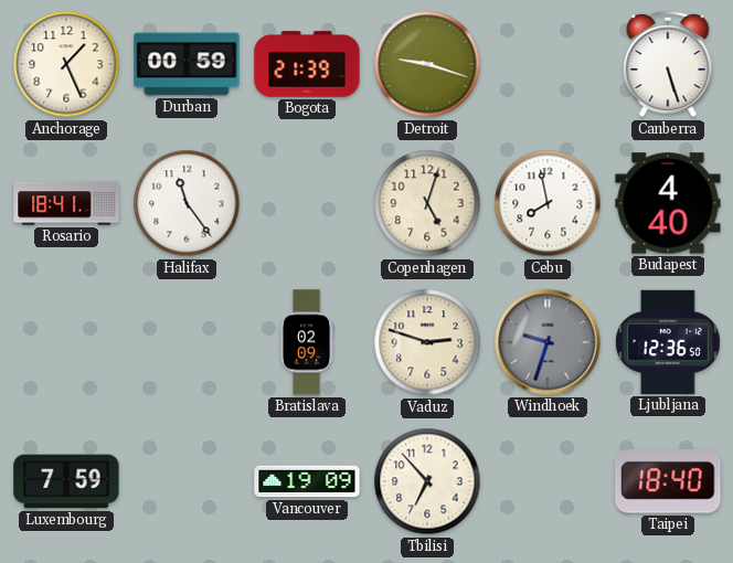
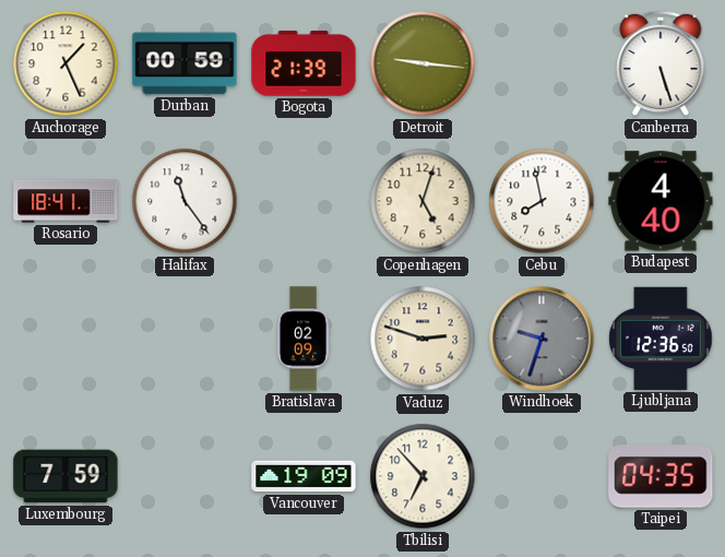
Detroit: 9:18 -> 9:16
Taipei: 18:40 -> 04:35
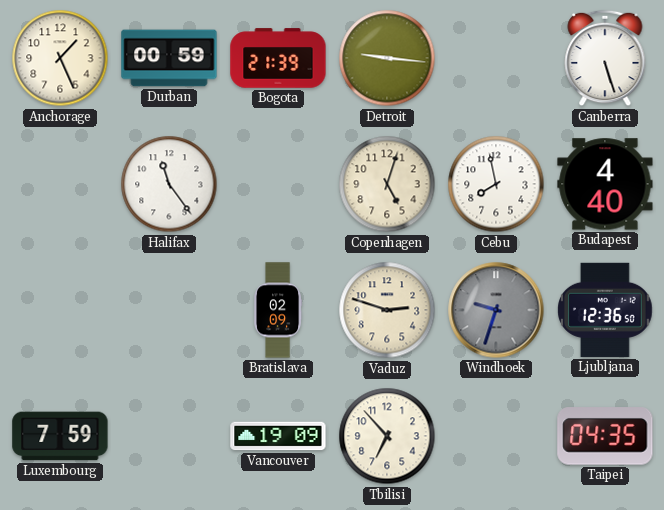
Rosario: 18:41 -> none
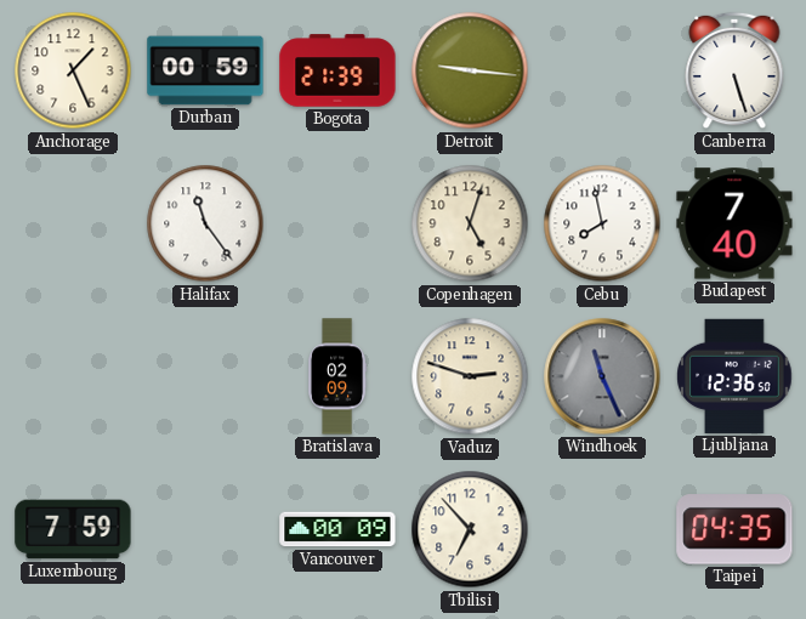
Budapest: 4:40 -> 7:40
Windhoek: 9:33 -> 11:26
Vancouver: 19:09 -> 00:09
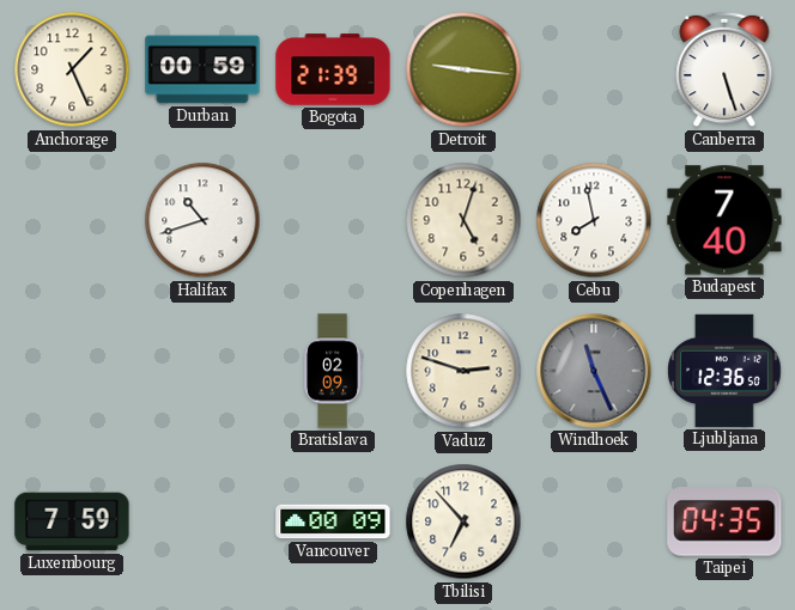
Halifax: 11:24 -> 10:42
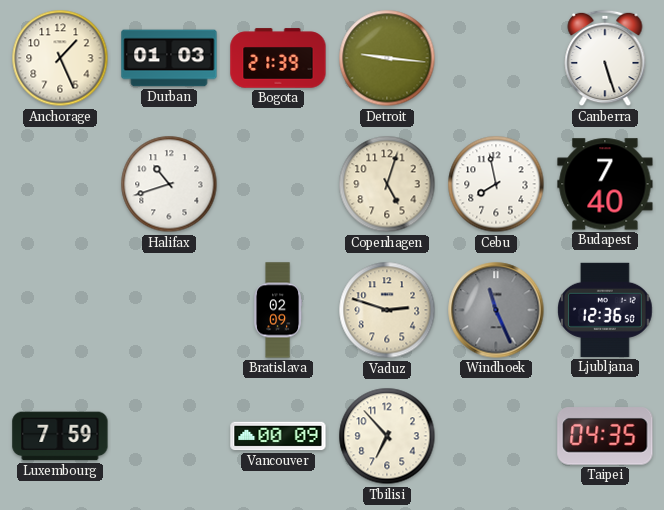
Durban: 00:59 -> 01:03
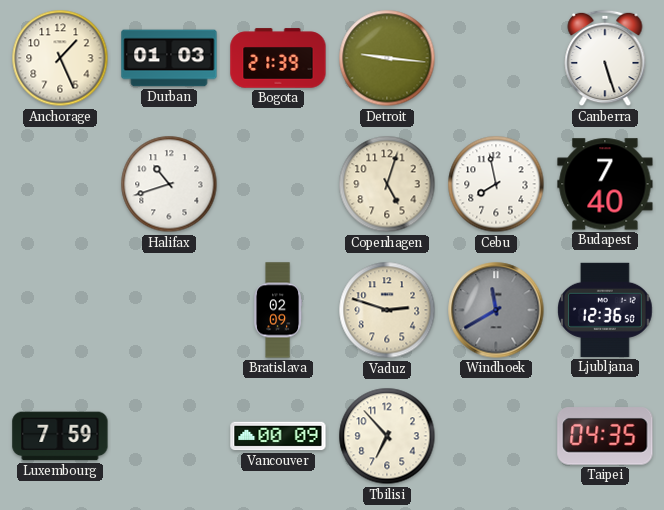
Windhoek: 11:26 -> 11:40
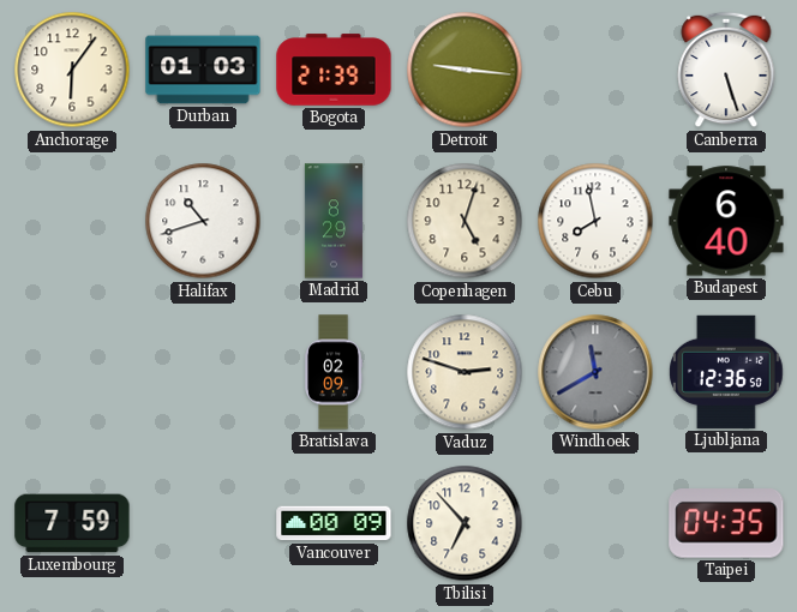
Anchorage: 1:26 -> 6:06
Madrid: none -> 8:29
Budapest: 7:40 -> 6:40
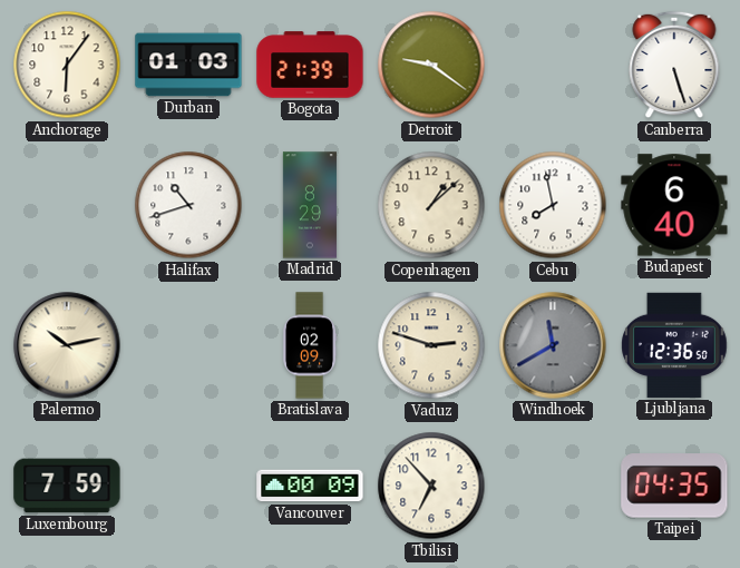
Detroit: 9:16 -> 9:21
Copenhagen: 5:03 -> 1:08
Palermo: none -> 10:13
